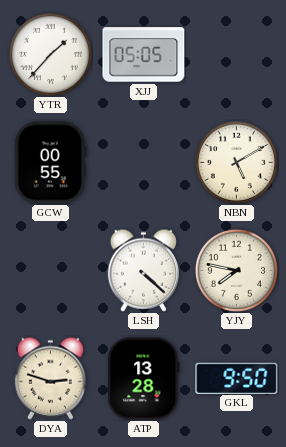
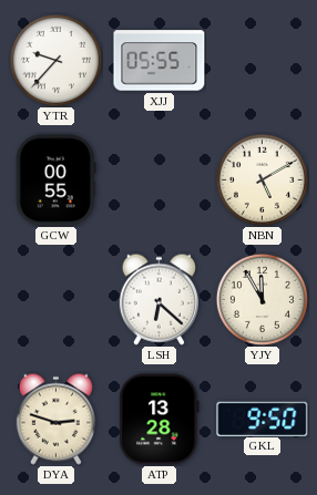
YTR: 1:37 -> 9:37
XJJ: 05:05 -> 05:55
LSH: 4:22 -> 6:22
YJY: 7:47 -> 11:55
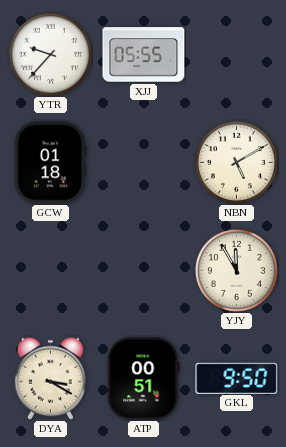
GCW: 00:55 -> 01:18
LSH: 6:22 -> none
DYA: 2:48 -> 3:20
ATP: 13:28 -> 00:51
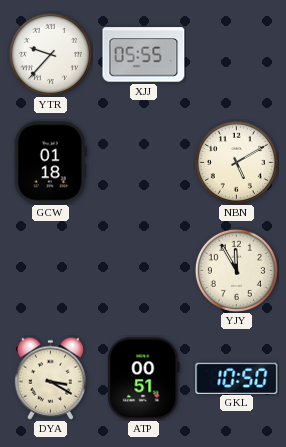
GKL: 9:50 -> 10:50
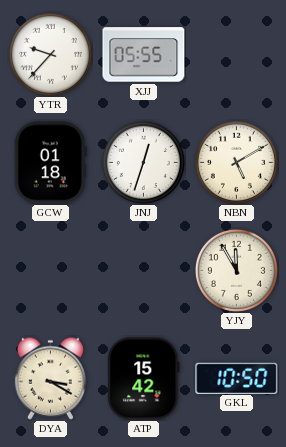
JNJ: none -> 12:33
ATP: 00:51 -> 15:42
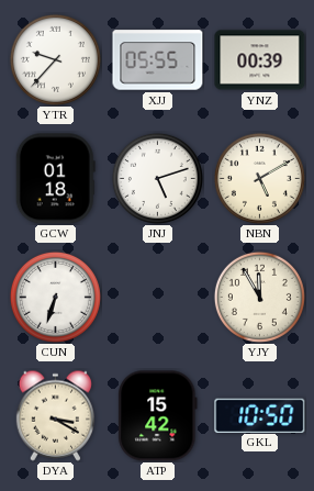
YNZ: none -> 00:39
JNJ: 12:33 -> 5:12
CUN: none -> 6:33
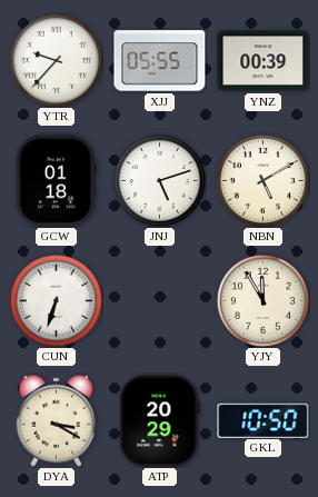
ATP: 15:42 -> 20:29
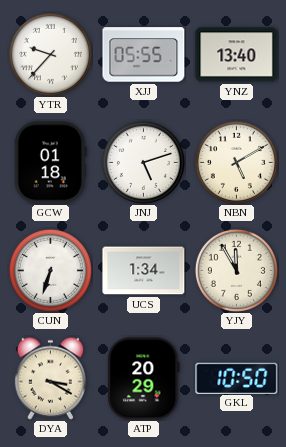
YNZ: 00:39 -> 13:40
UCS: none -> 1:34
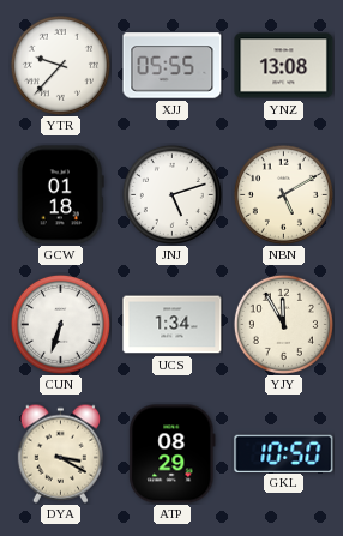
YNZ: 13:40 -> 13:08
ATP: 20:29 -> 08:29
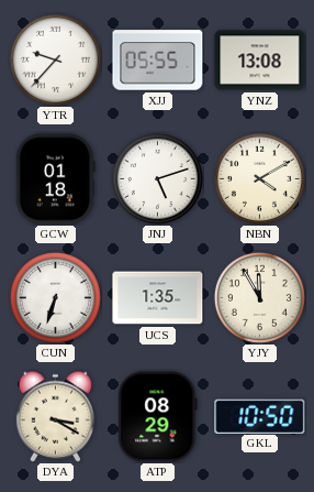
NBN: 5:10 -> 4:10
UCS: 1:34 -> 1:35
